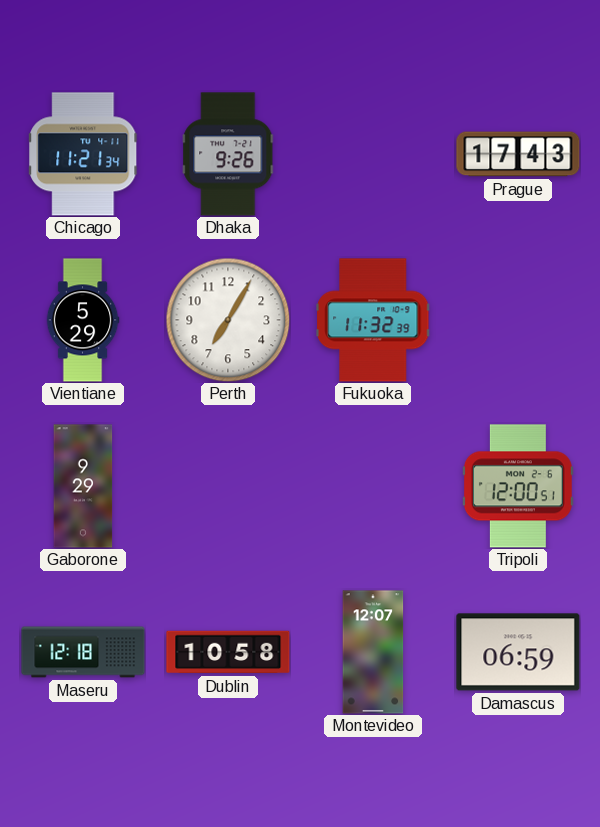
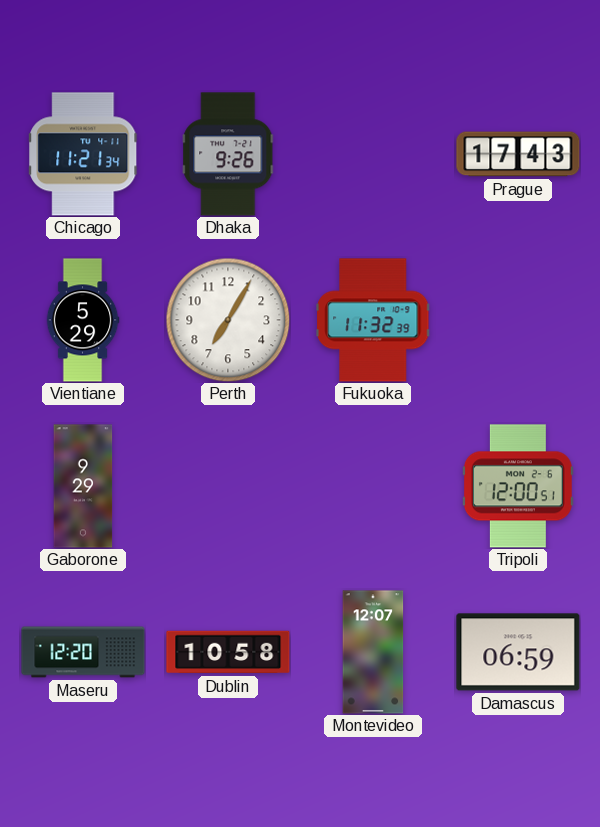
Maseru: 12:18 -> 12:20
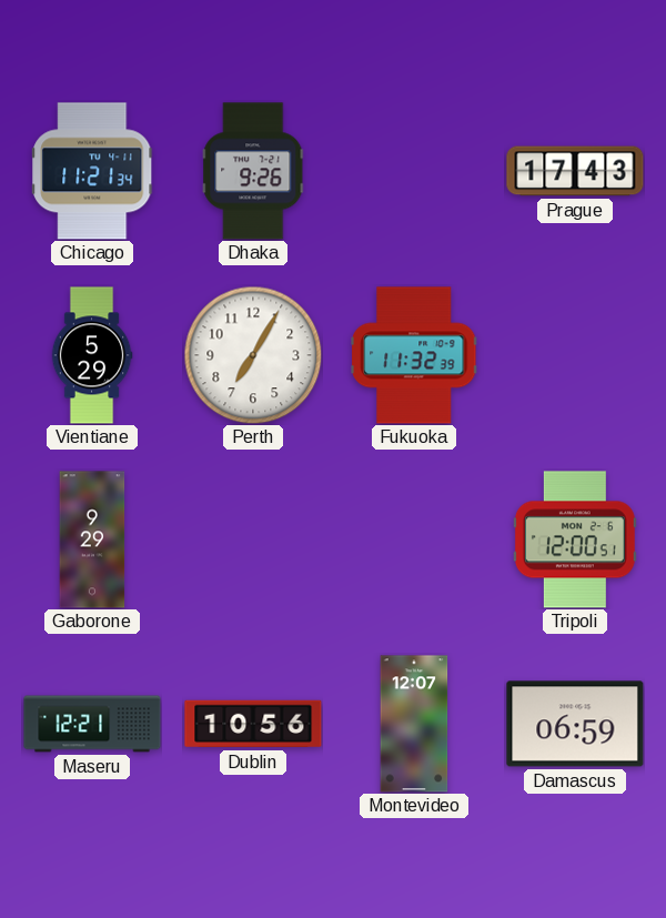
Maseru: 12:20 -> 12:21
Dublin: 10:58 -> 10:56
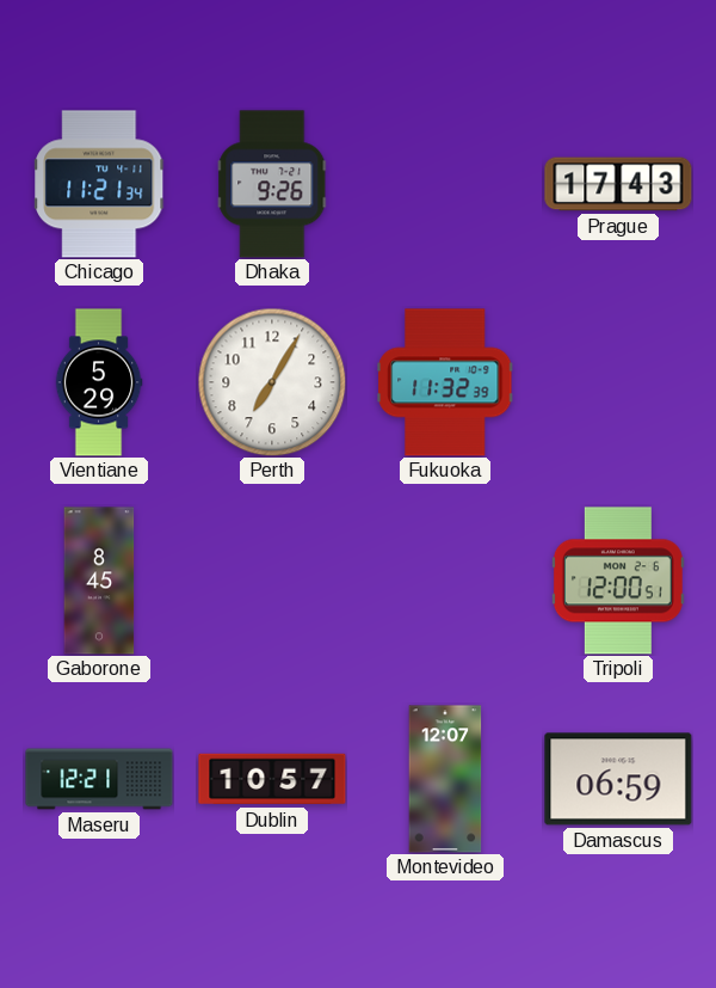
Gaborone: 9:29 -> 8:45
Dublin: 10:56 -> 10:57
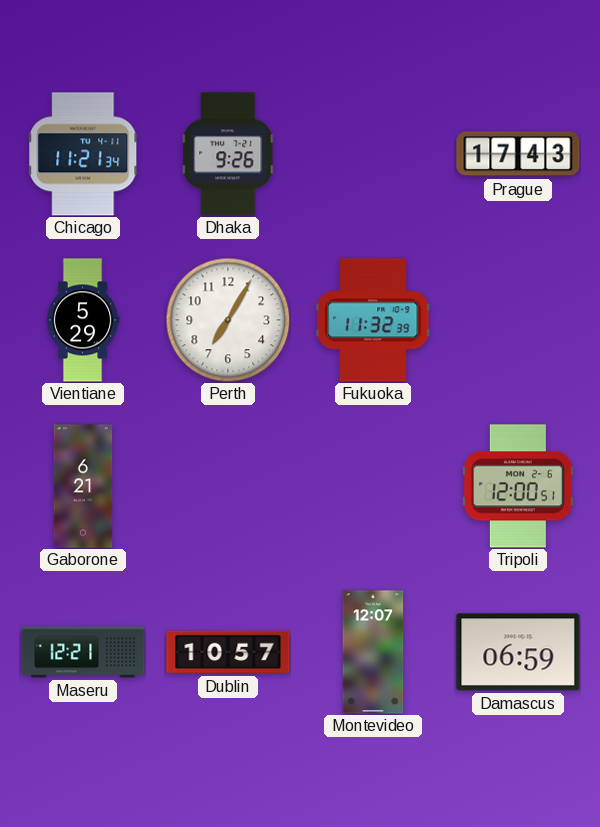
Gaborone: 8:45 -> 6:21
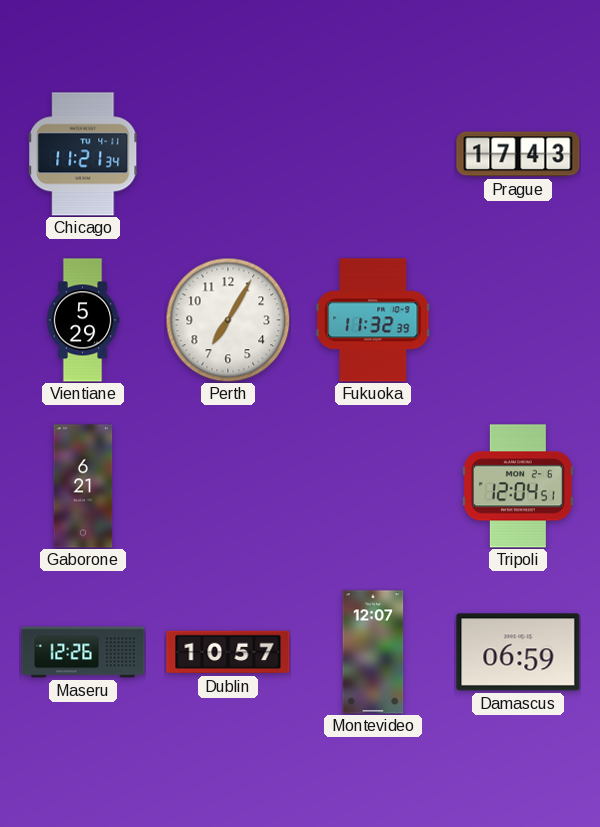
Dhaka: 9:26 -> none
Tripoli: 12:00 -> 12:04
Maseru: 12:21 -> 12:26
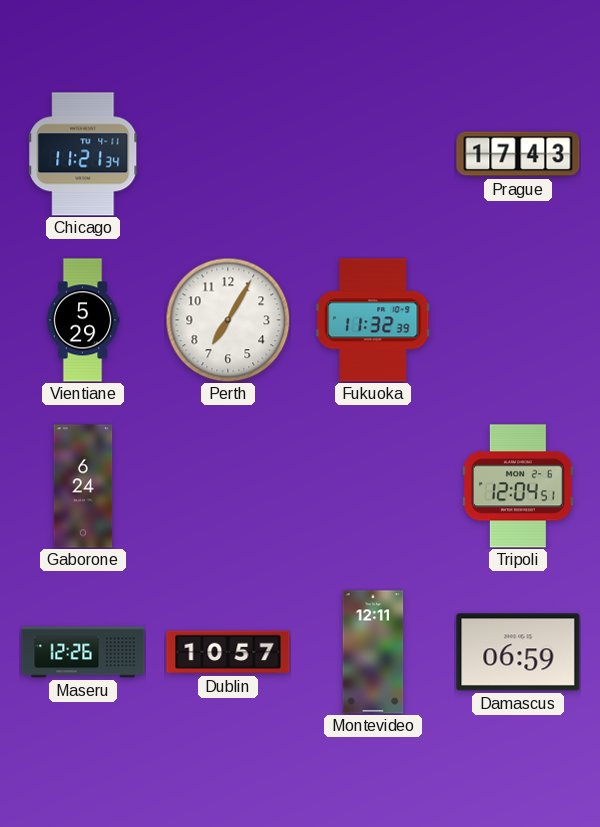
Gaborone: 6:21 -> 6:24
Montevideo: 12:07 -> 12:11
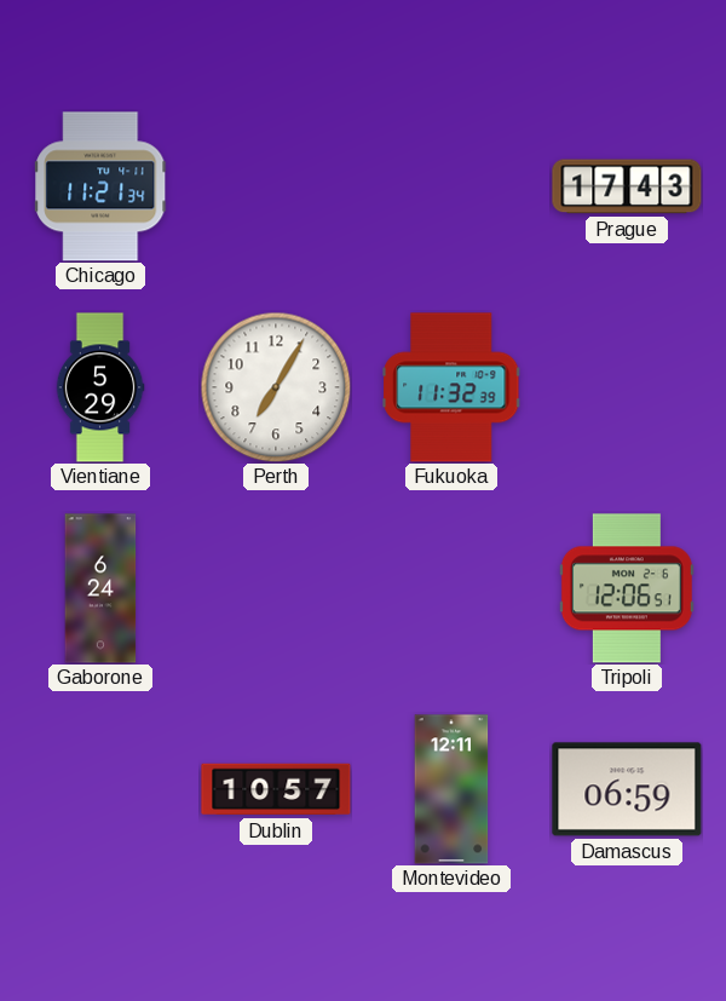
Tripoli: 12:04 -> 12:06
Maseru: 12:26 -> none
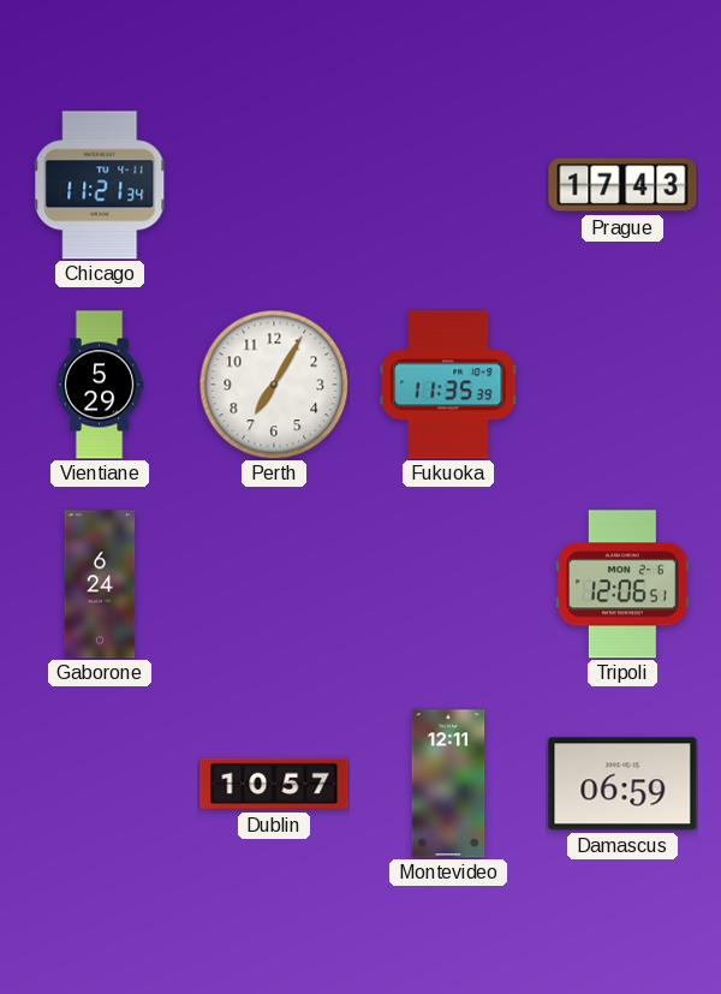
Fukuoka: 11:32 -> 11:35
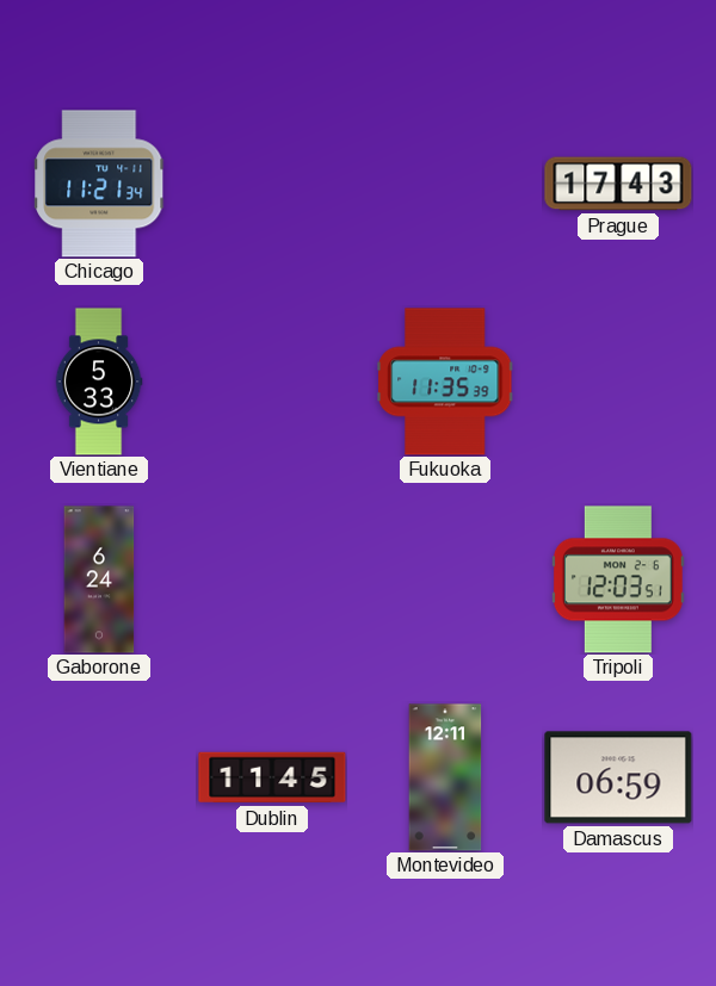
Vientiane: 5:29 -> 5:33
Perth: 7:05 -> none
Tripoli: 12:06 -> 12:03
Dublin: 10:57 -> 11:45
